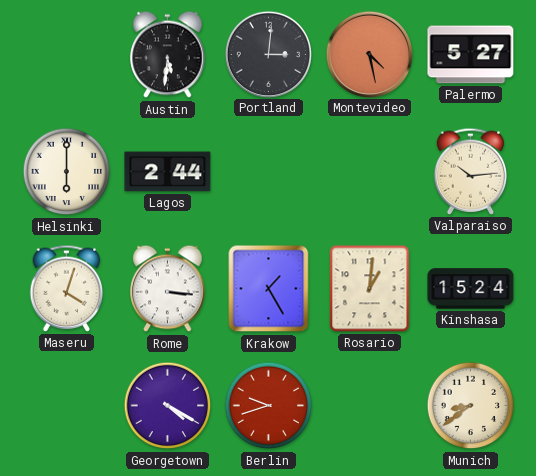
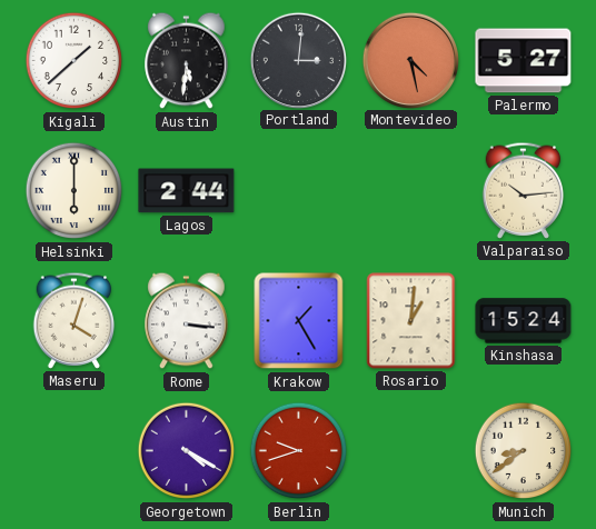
Kigali: none -> 1:38
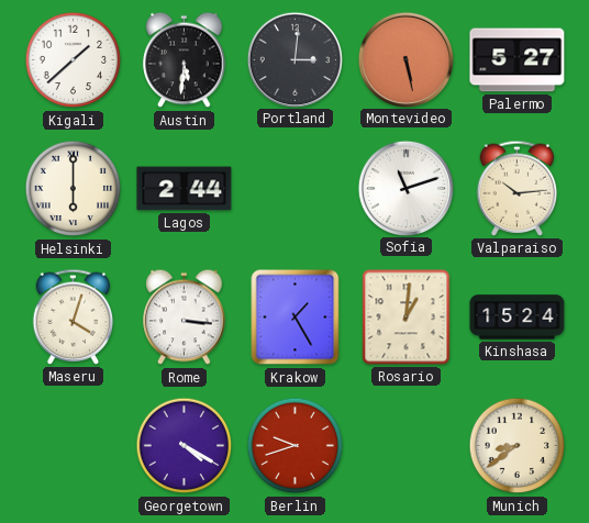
Montevideo: 4:28 -> 5:28
Sofia: none -> 11:12
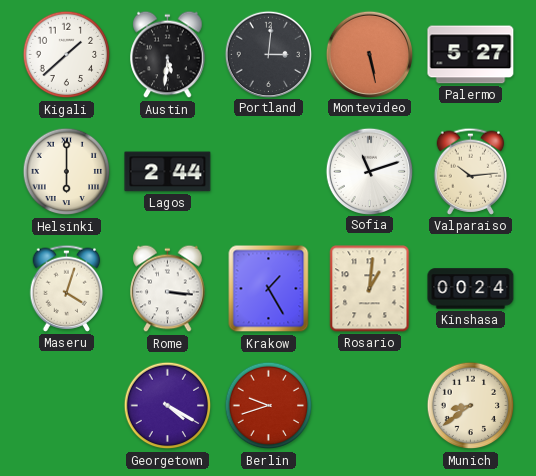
Kinshasa: 15:24 -> 00:24
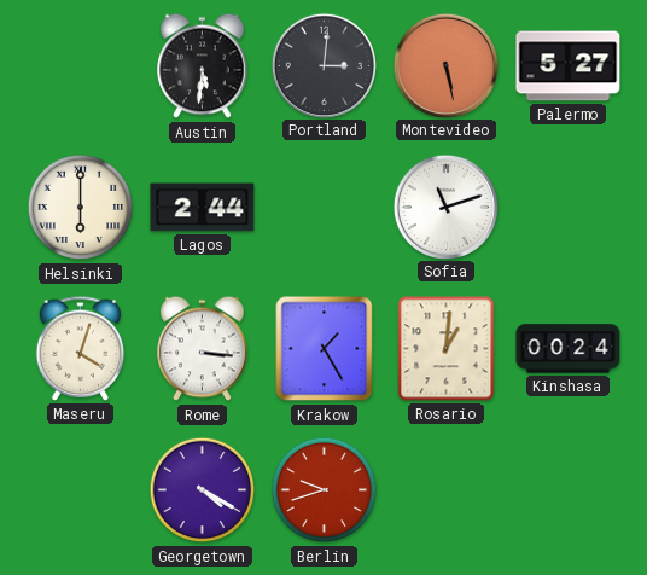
Kigali: 1:38 -> none
Valparaiso: 10:14 -> none
Munich: 8:39 -> none
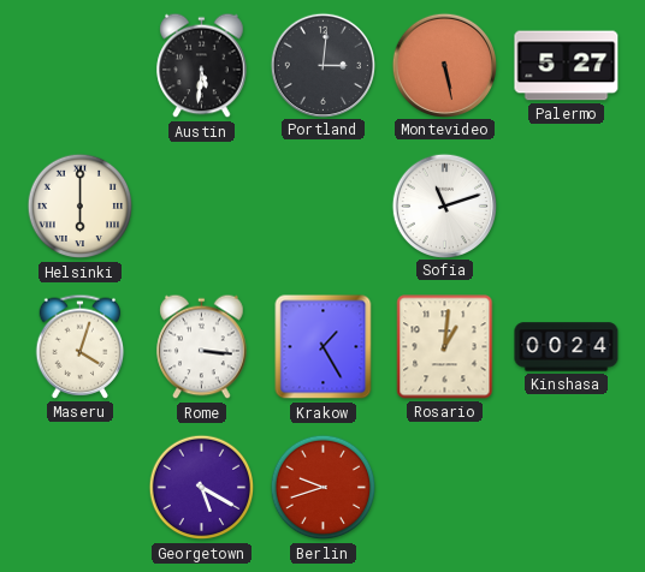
Lagos: 2:44 -> none
Georgetown: 4:20 -> 5:20
